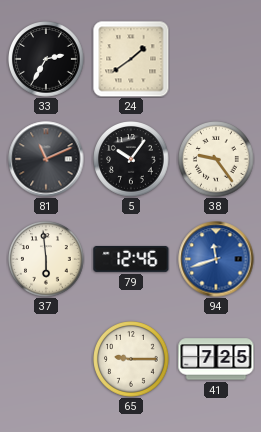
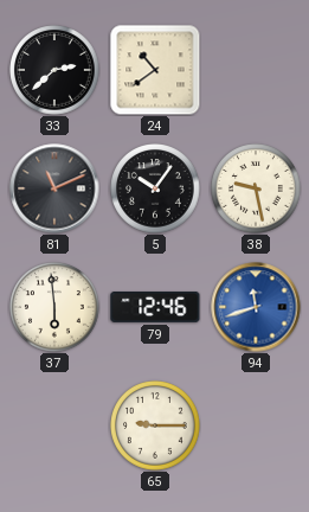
33: 2:35 -> 2:38
24: 1:39 -> 10:39
38: 9:24 -> 9:28
41: 7:25 -> none
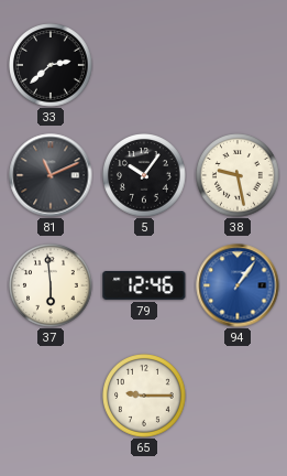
24: 10:39 -> none
94: 11:42 -> 1:06
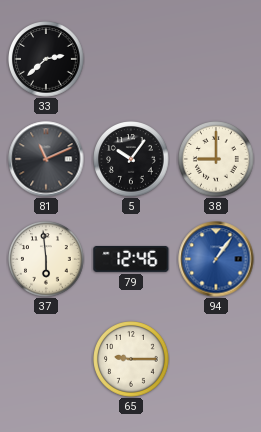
38: 9:28 -> 9:00
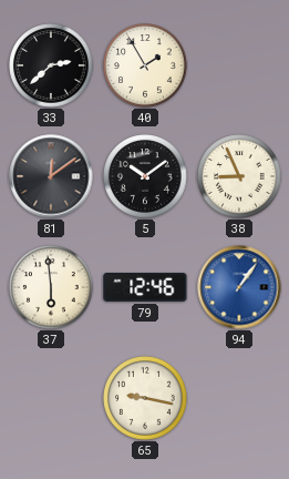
40: none -> 1:55
81: 11:11 -> 12:09
5: 10:06 -> 10:09
38: 9:00 -> 8:56
65: 9:15 -> 9:17
